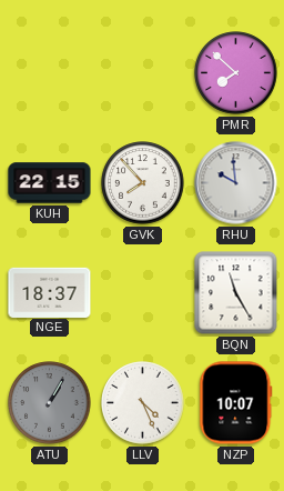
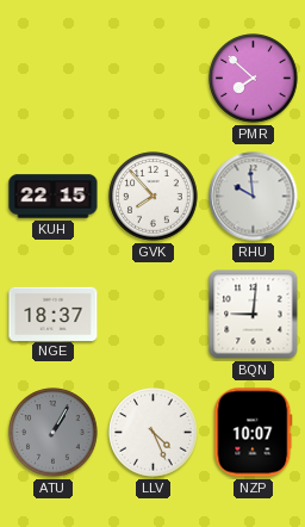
BQN: 11:25 -> 9:01
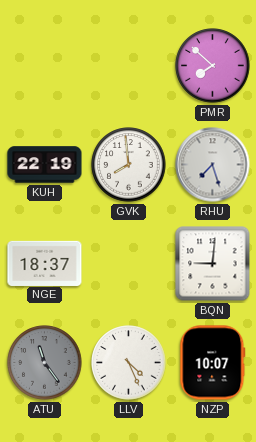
KUH: 22:15 -> 22:19
GVK: 7:53 -> 7:59
RHU: 9:59 -> 7:27
ATU: 1:05 -> 11:24
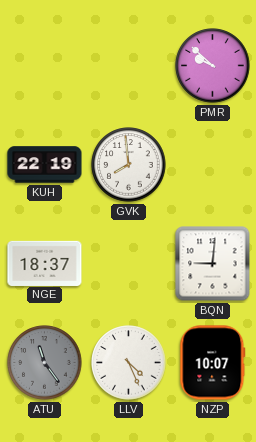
PMR: 7:52 -> 9:52
RHU: 7:27 -> none
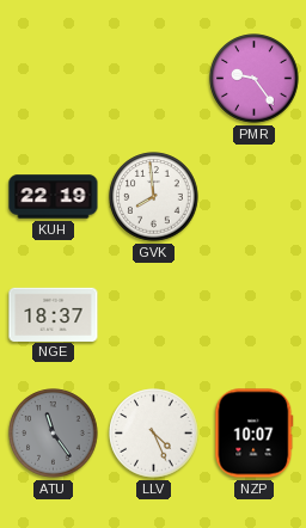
PMR: 9:52 -> 9:24
BQN: 9:01 -> none
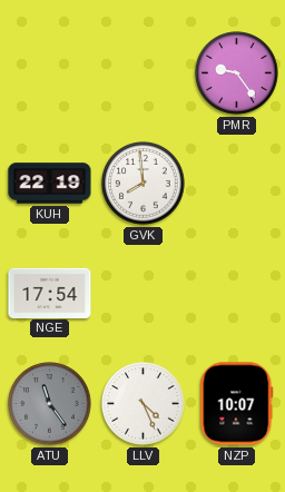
NGE: 18:37 -> 17:54
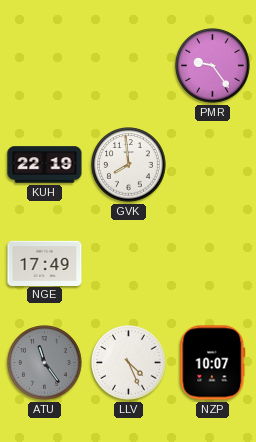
NGE: 17:54 -> 17:49
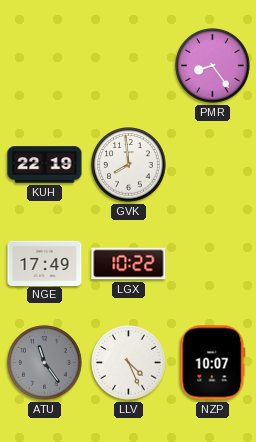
PMR: 9:24 -> 8:24
LGX: none -> 10:22
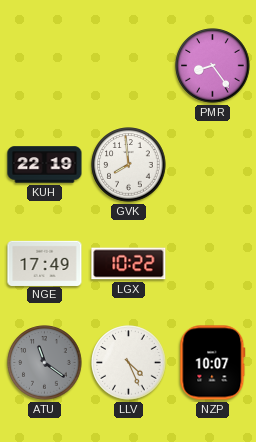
ATU: 11:24 -> 11:21
